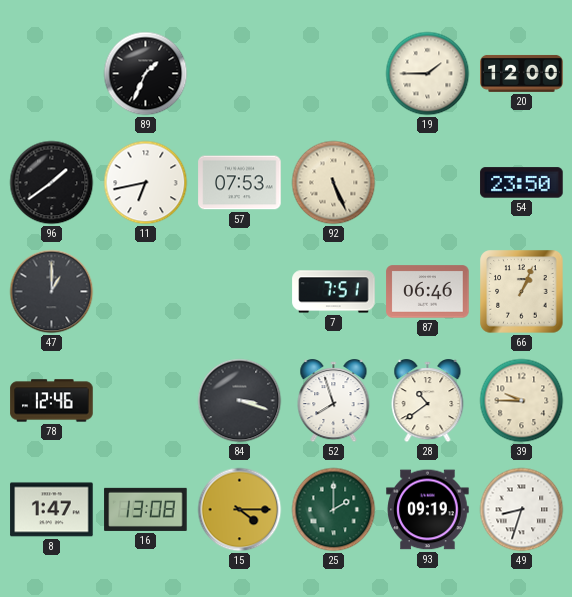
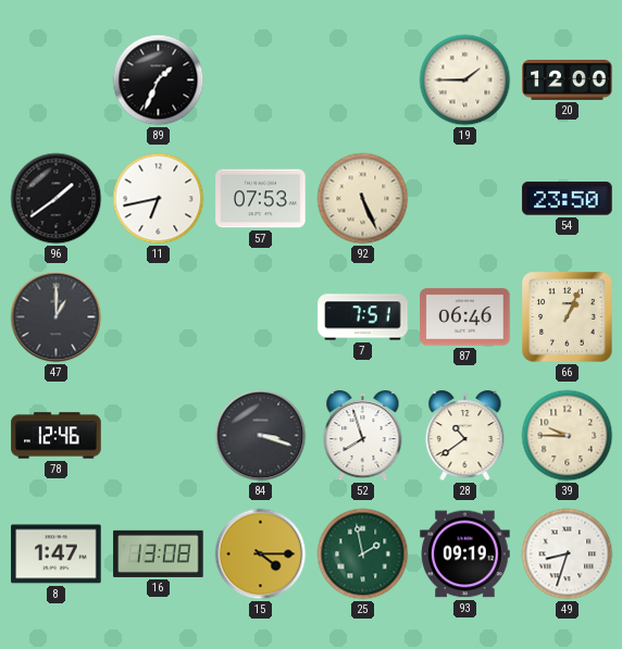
25: 2:00 -> 1:58
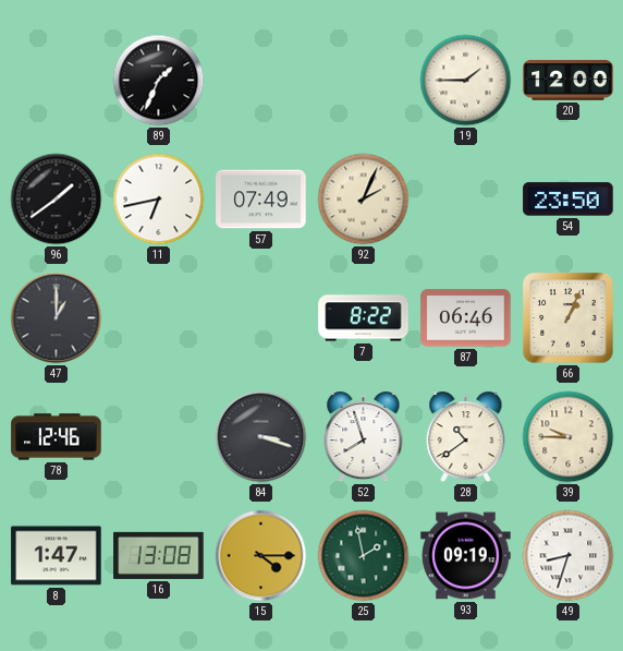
57: 07:53 -> 07:49
92: 5:26 -> 2:04
7: 7:51 -> 8:22
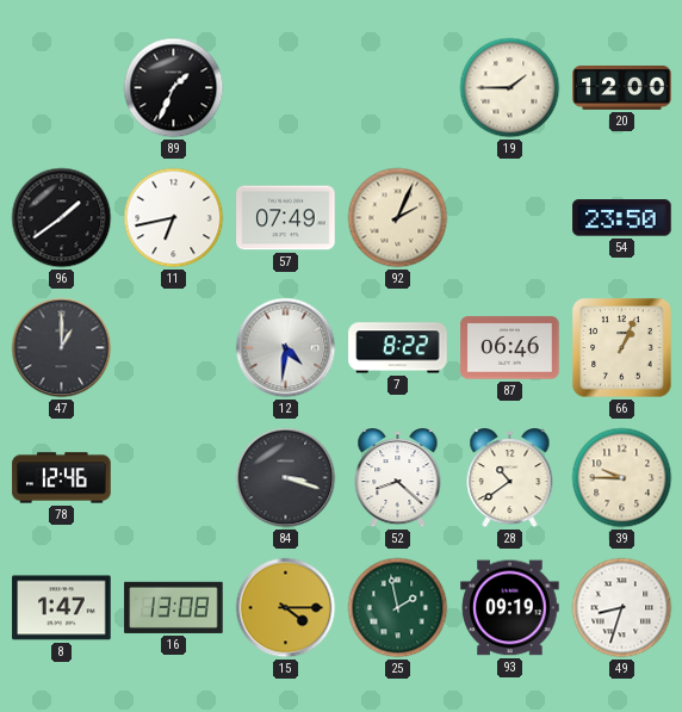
12: none -> 4:31
52: 7:57 -> 8:22
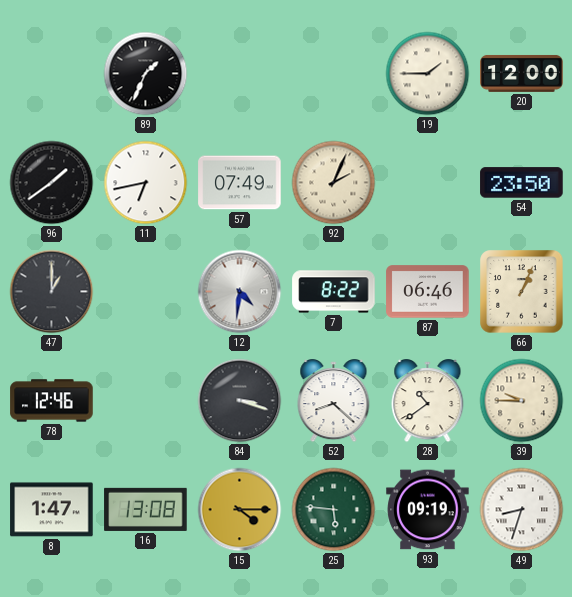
25: 1:58 -> 5:46
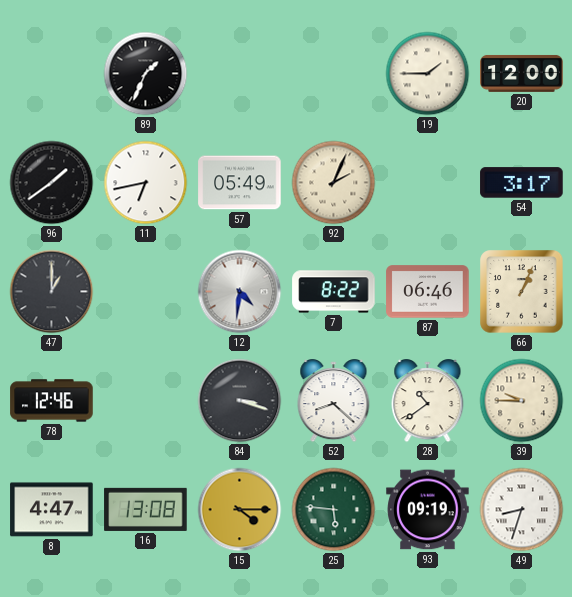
57: 07:49 -> 05:49
54: 23:50 -> 3:17
8: 1:47 -> 4:47
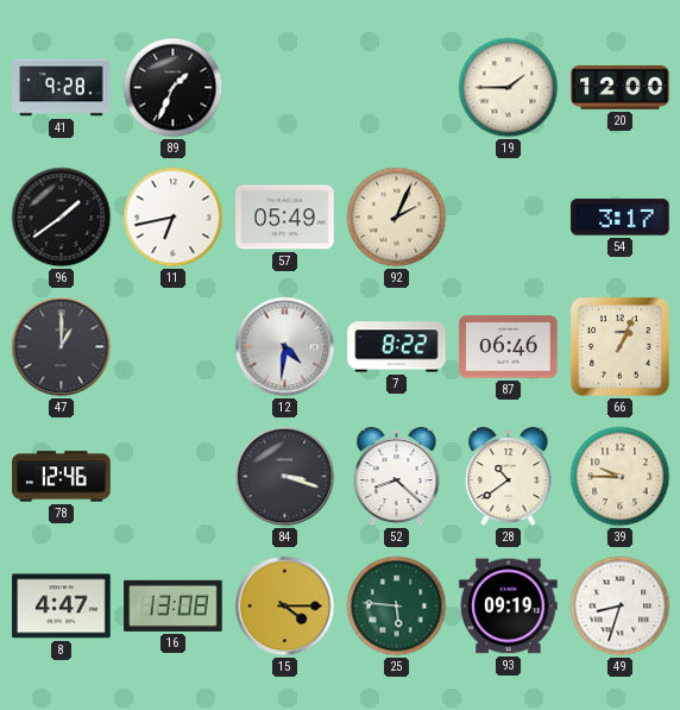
41: none -> 9:28
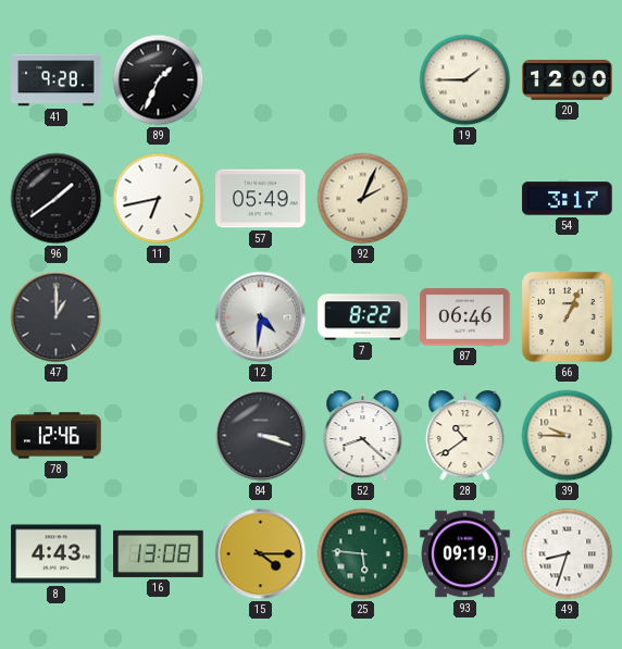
8: 4:47 -> 4:43
